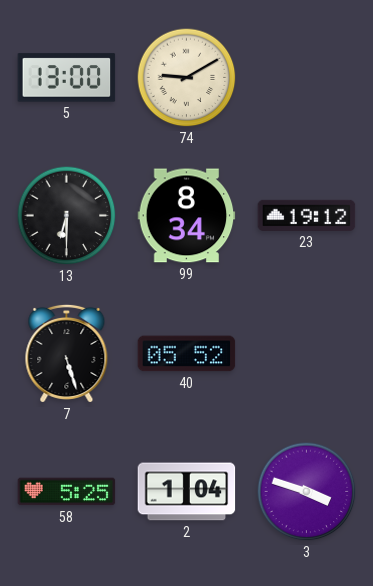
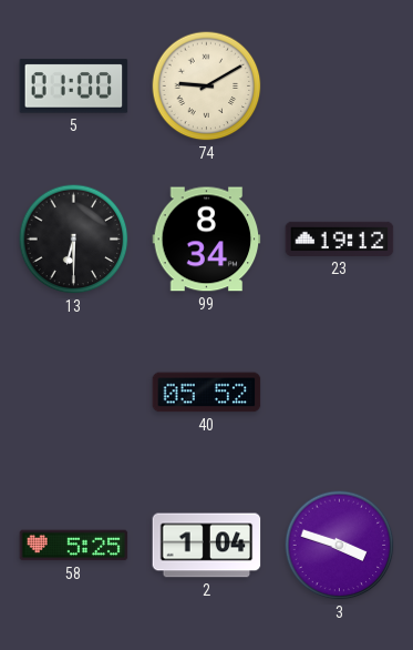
5: 13:00 -> 01:00
7: 5:27 -> none
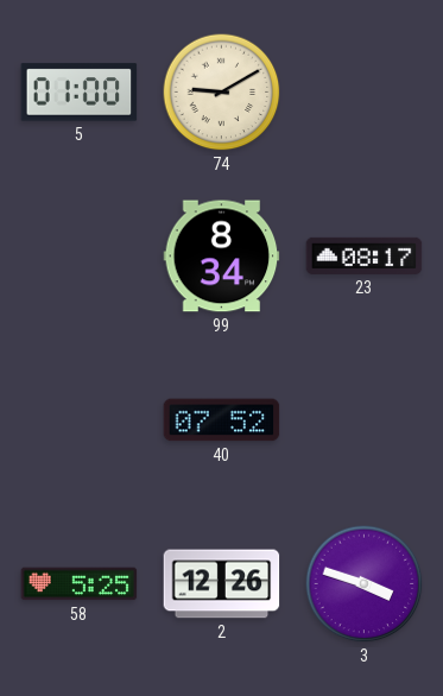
13: 6:30 -> none
23: 19:12 -> 08:17
40: 05:52 -> 07:52
2: 1:04 -> 12:26
